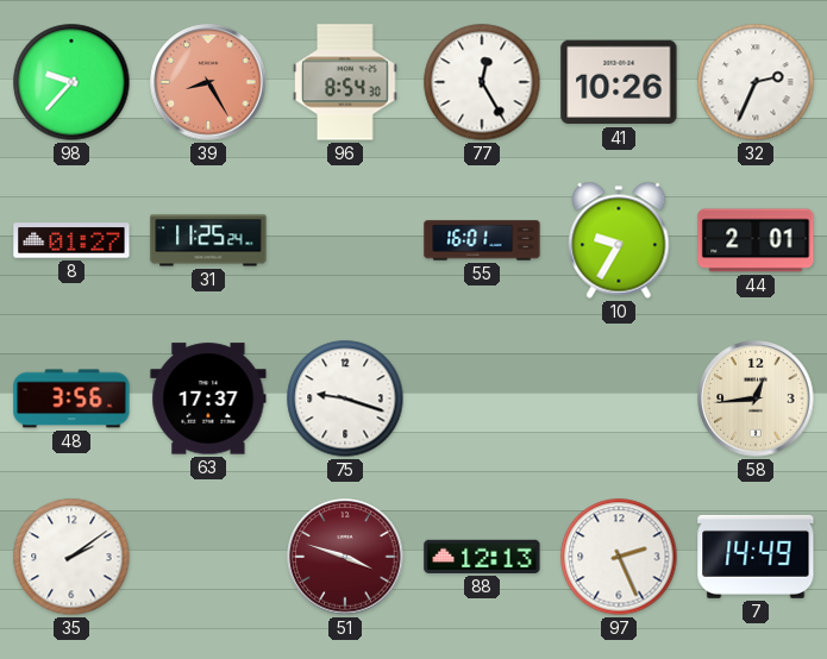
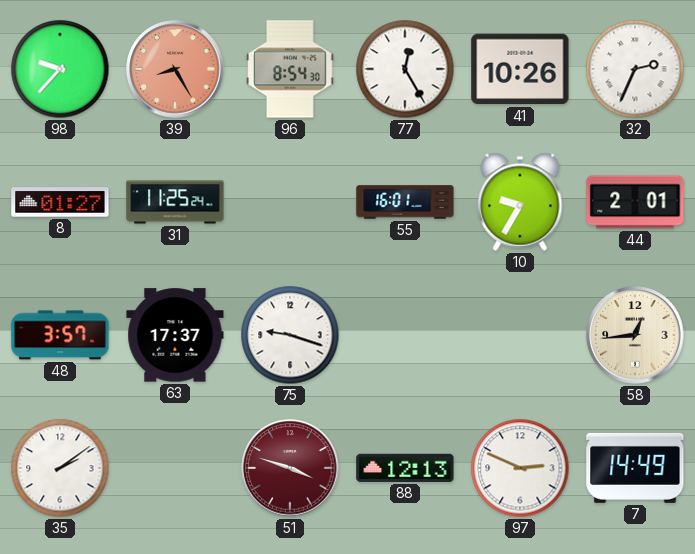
48: 3:56 -> 3:57
97: 2:26 -> 2:49
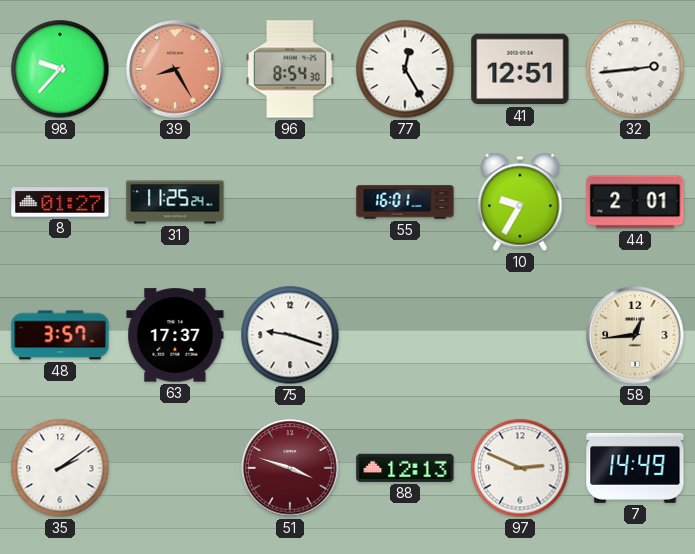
41: 10:26 -> 12:51
32: 2:34 -> 2:44
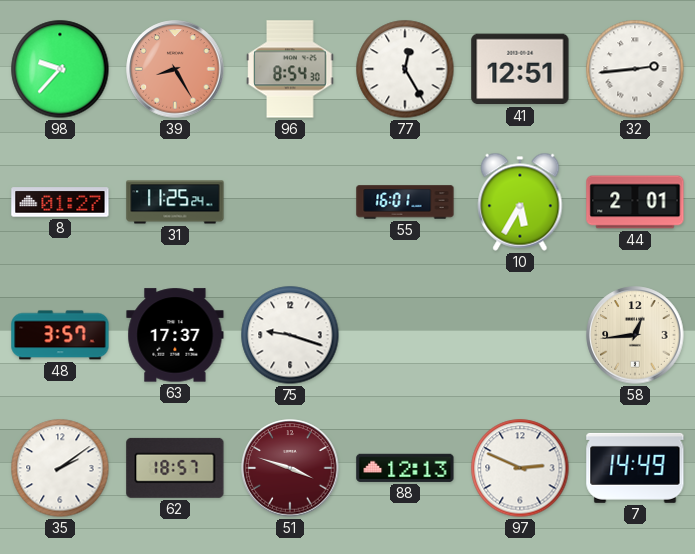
10: 9:35 -> 5:35
62: none -> 18:57
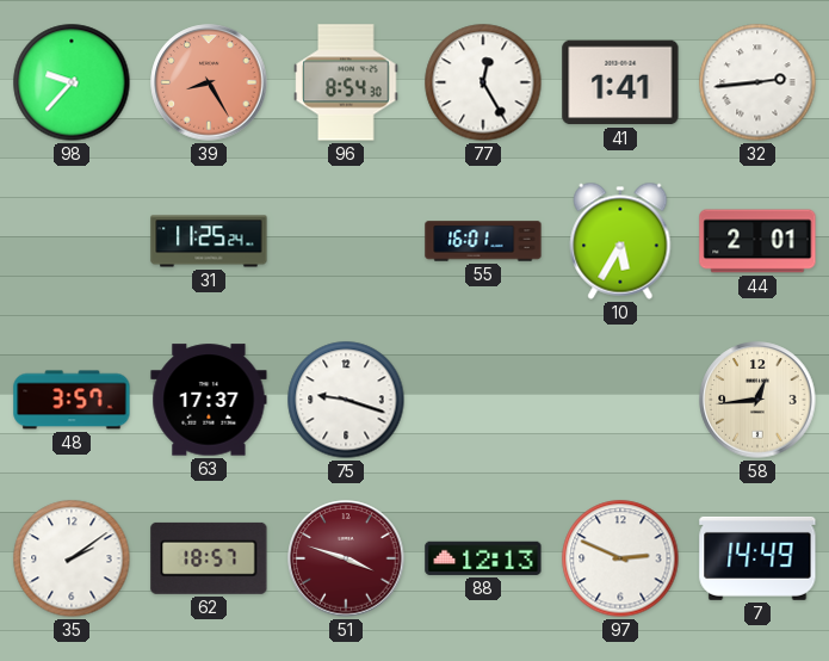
41: 12:51 -> 1:41
8: 01:27 -> none
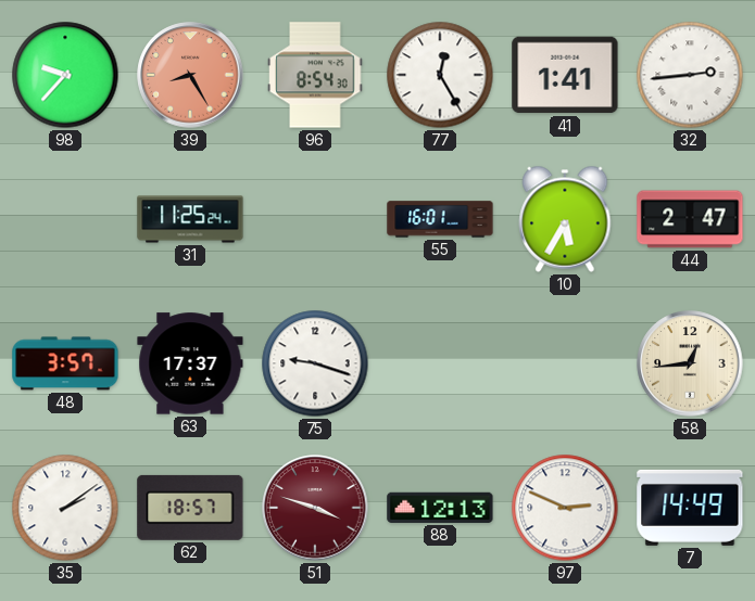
44: 2:01 -> 2:47
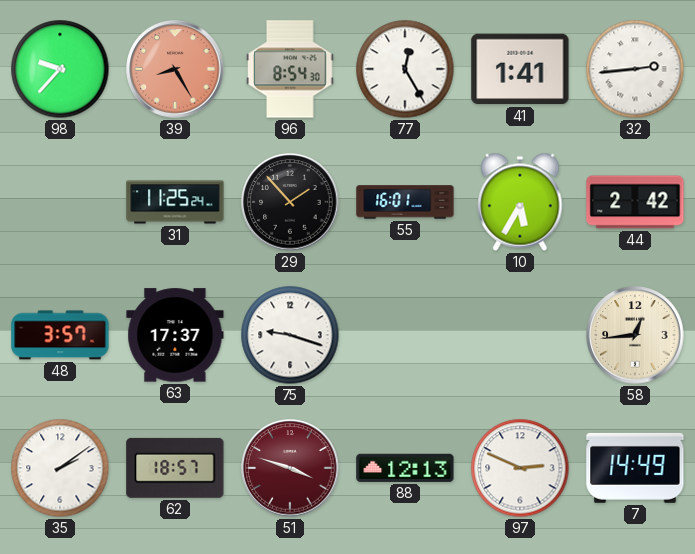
29: none -> 1:53
44: 2:47 -> 2:42
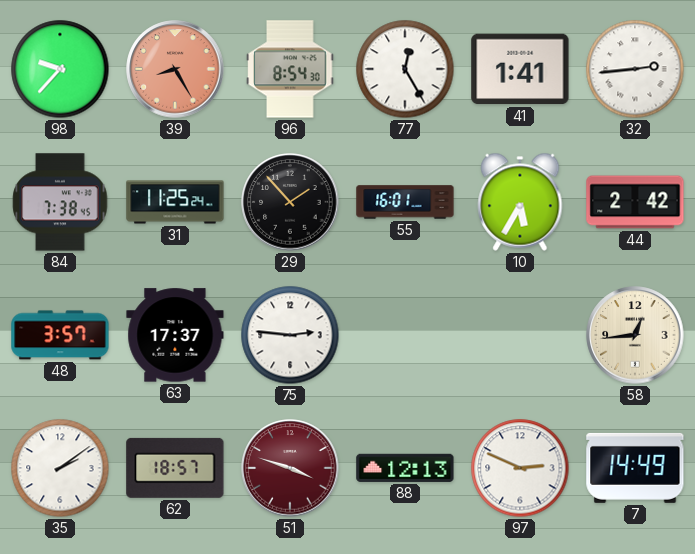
84: none -> 7:38
75: 9:18 -> 2:46
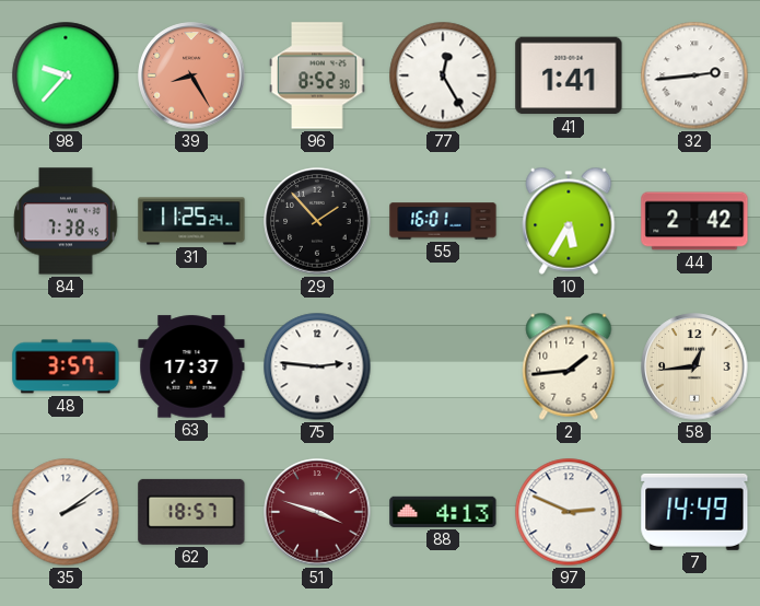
96: 8:54 -> 8:52
2: none -> 1:44
88: 12:13 -> 4:13
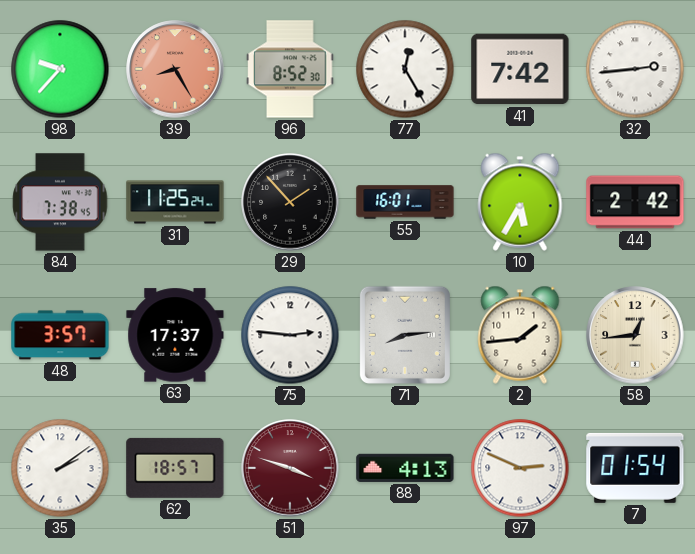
41: 1:41 -> 7:42
71: none -> 8:14
7: 14:49 -> 01:54
